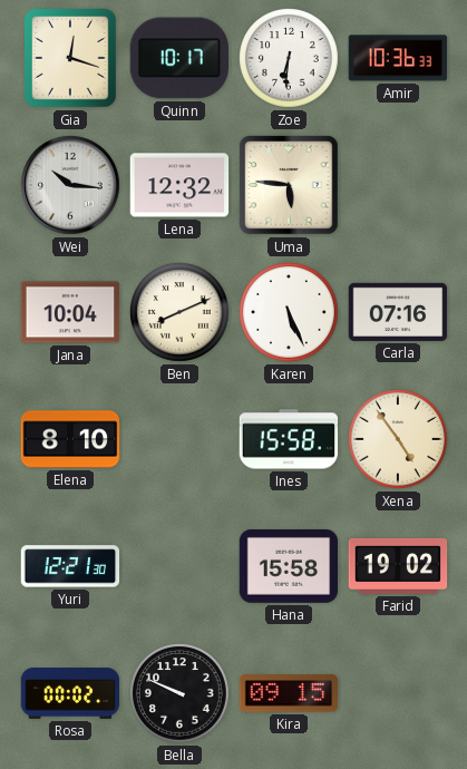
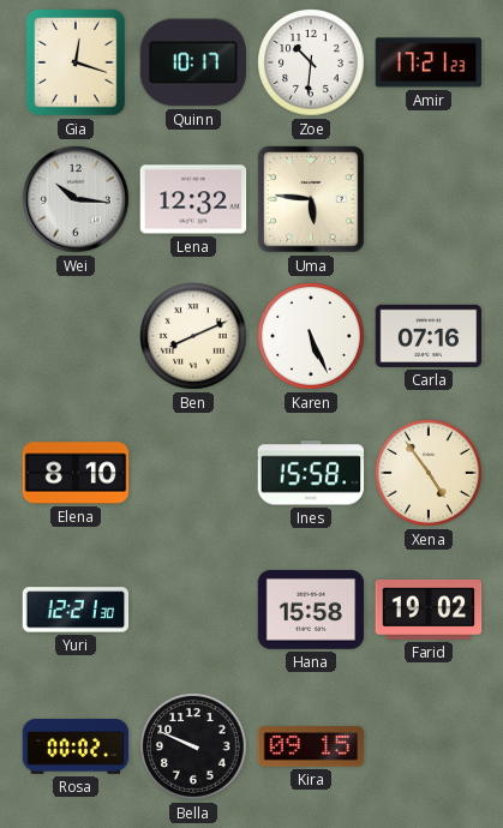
Zoe: 6:31 -> 10:31
Amir: 10:36 -> 17:21
Jana: 10:04 -> none
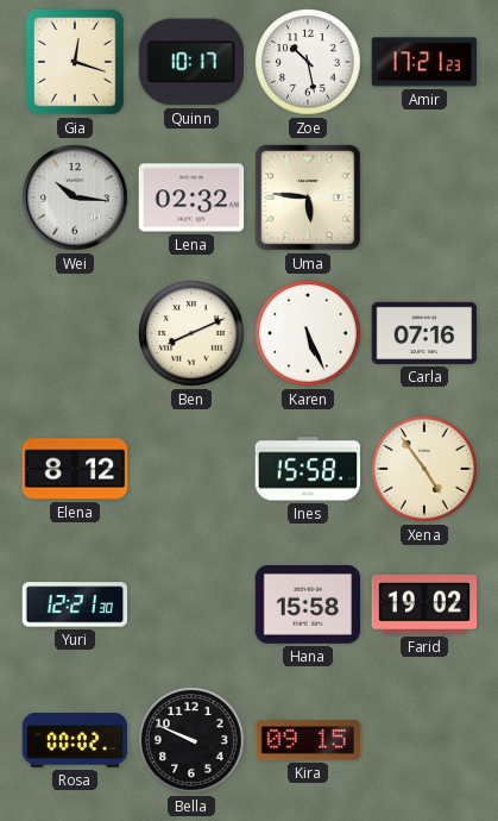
Zoe: 10:31 -> 10:28
Lena: 12:32 -> 02:32
Elena: 8:10 -> 8:12
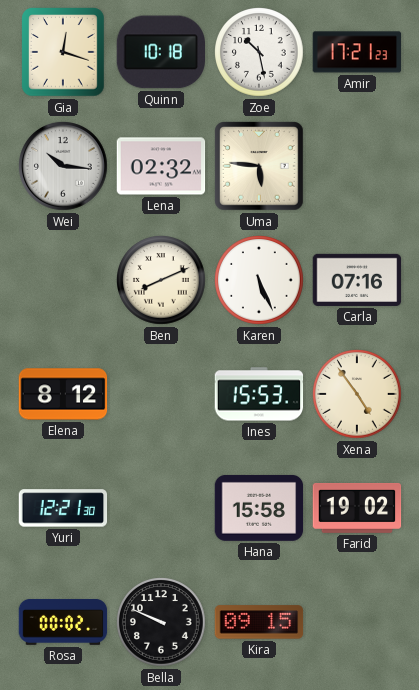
Quinn: 10:17 -> 10:18
Ines: 15:58 -> 15:53
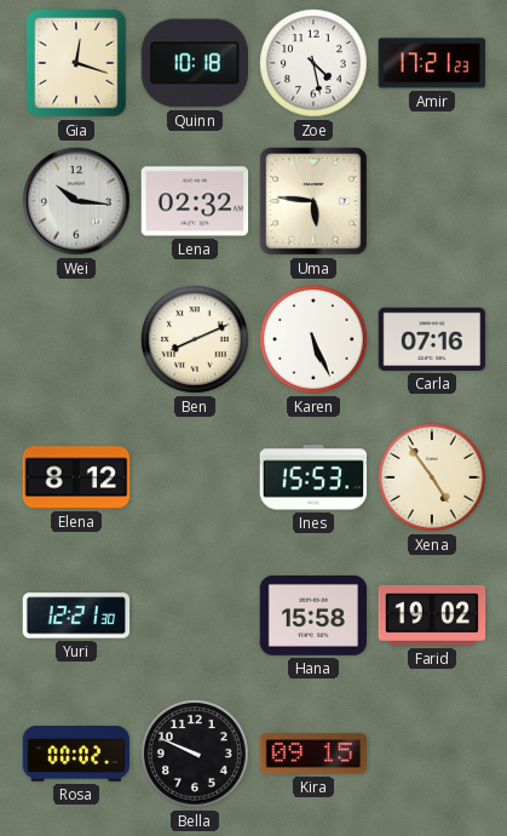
Zoe: 10:28 -> 4:28
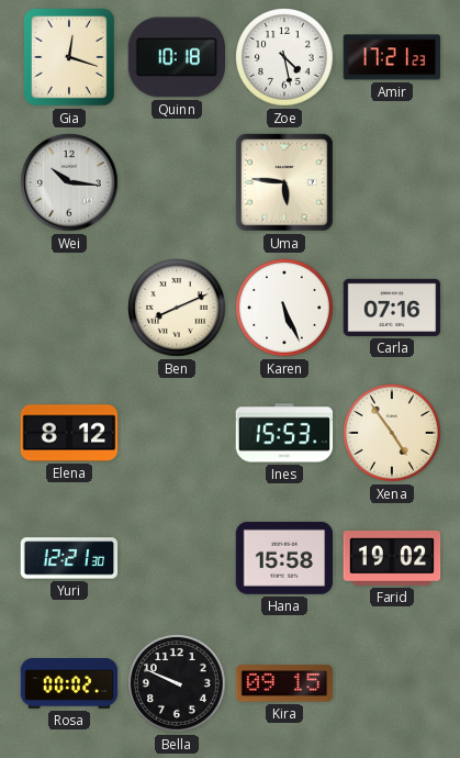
Lena: 02:32 -> none
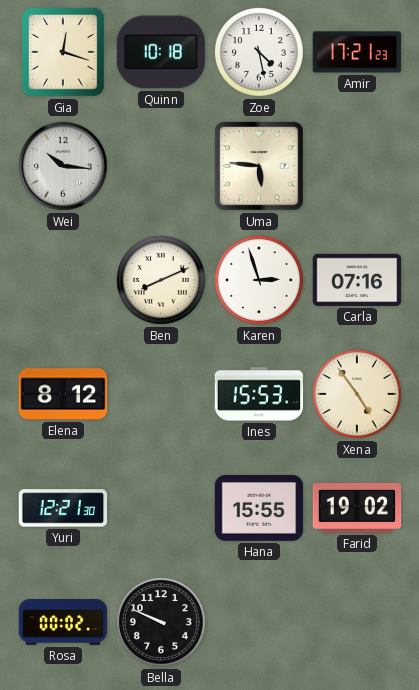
Karen: 5:26 -> 2:57
Hana: 15:58 -> 15:55
Kira: 09:15 -> none
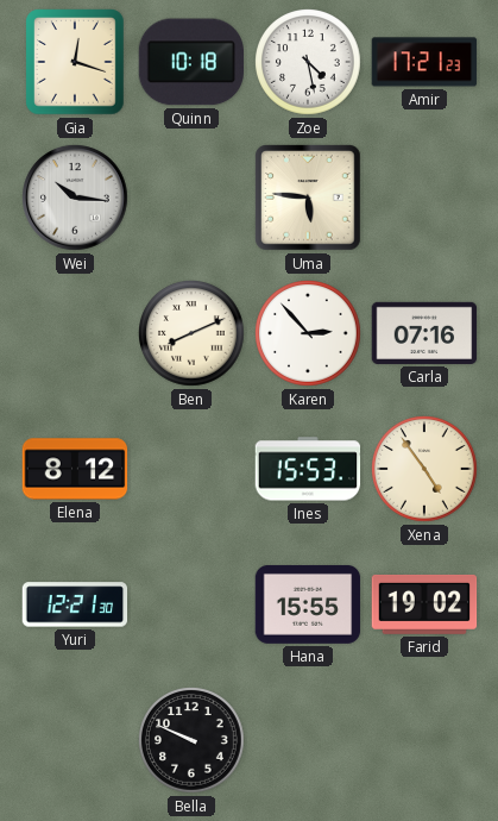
Karen: 2:57 -> 2:53
Rosa: 00:02 -> none
